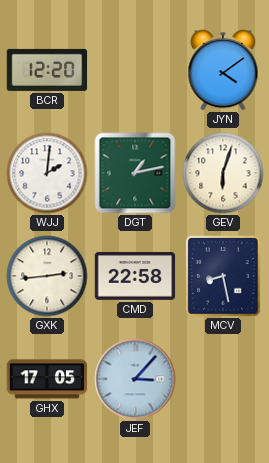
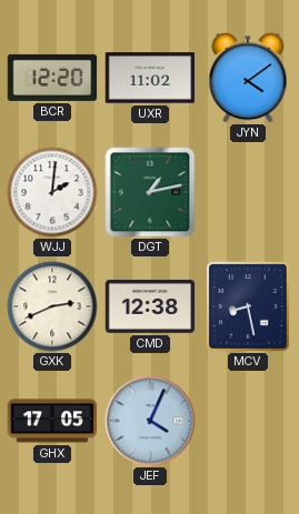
UXR: none -> 11:02
GEV: 6:03 -> none
GXK: 2:44 -> 2:41
CMD: 22:58 -> 12:38
JEF: 3:07 -> 4:04
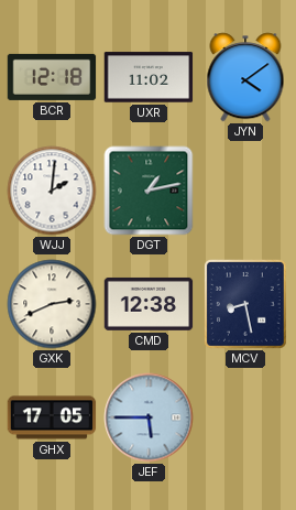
BCR: 12:20 -> 12:18
JEF: 4:04 -> 5:45
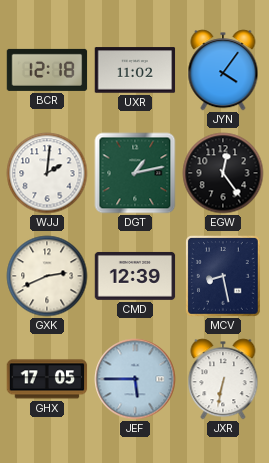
JYN: 4:09 -> 4:06
EGW: none -> 12:24
CMD: 12:38 -> 12:39
JXR: none -> 6:32
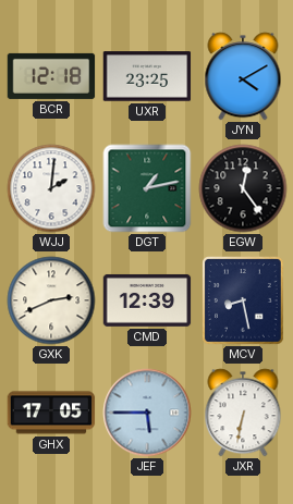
UXR: 11:02 -> 23:25
JYN: 4:06 -> 4:10
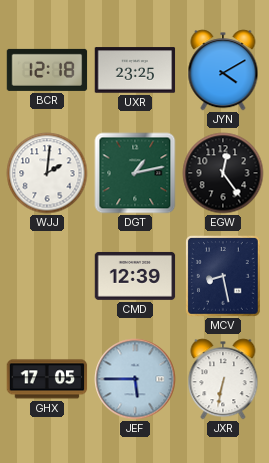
GXK: 2:41 -> none
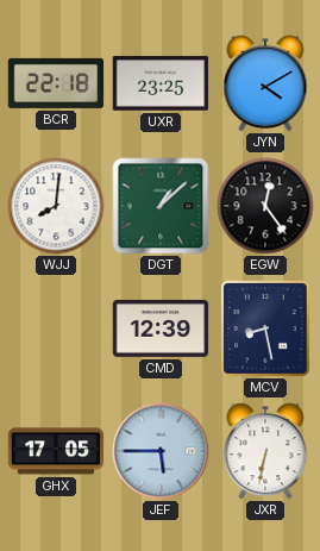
BCR: 12:18 -> 22:18
WJJ: 2:01 -> 8:01
DGT: 1:13 -> 1:08
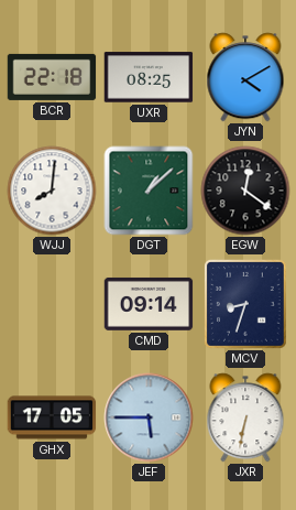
UXR: 23:25 -> 08:25
EGW: 12:24 -> 12:21
CMD: 12:39 -> 09:14
MCV: 8:28 -> 8:33
